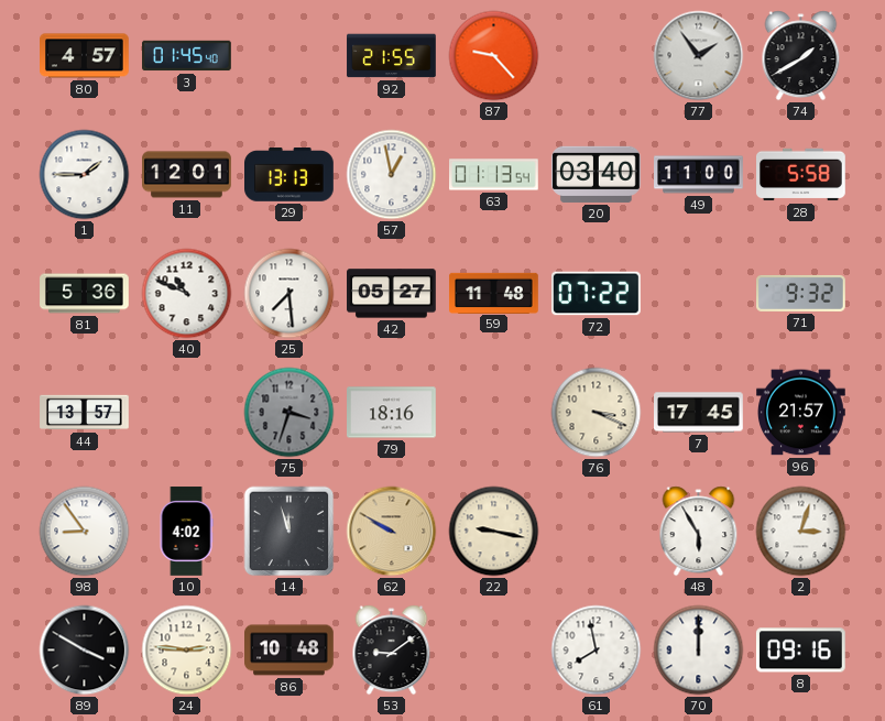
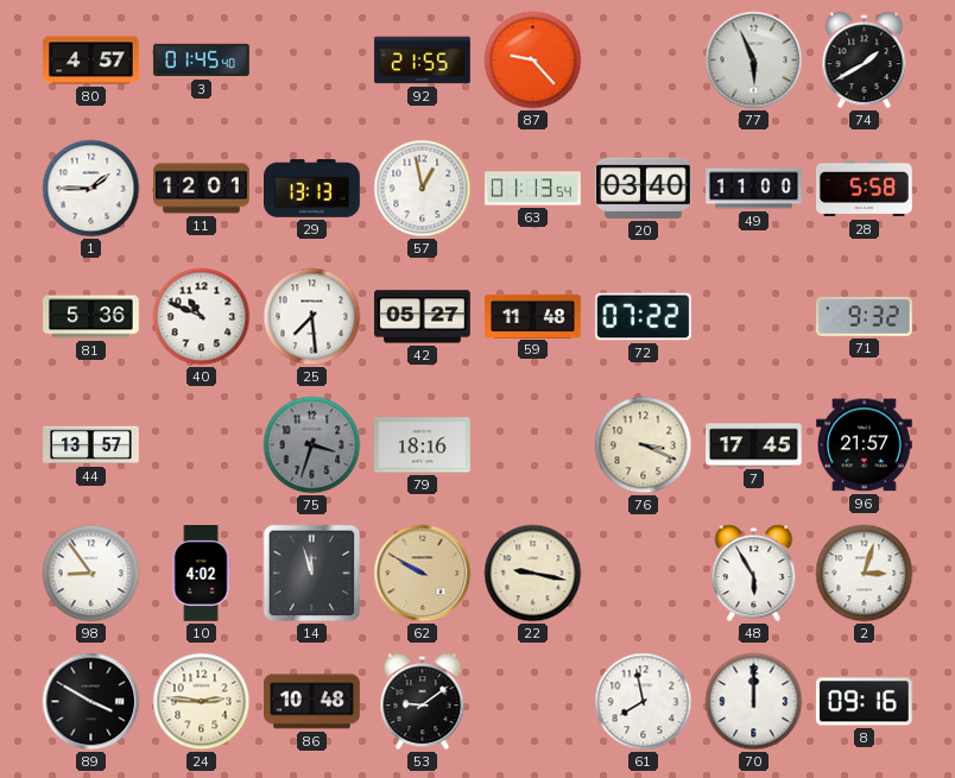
77: 1:54 -> 5:56
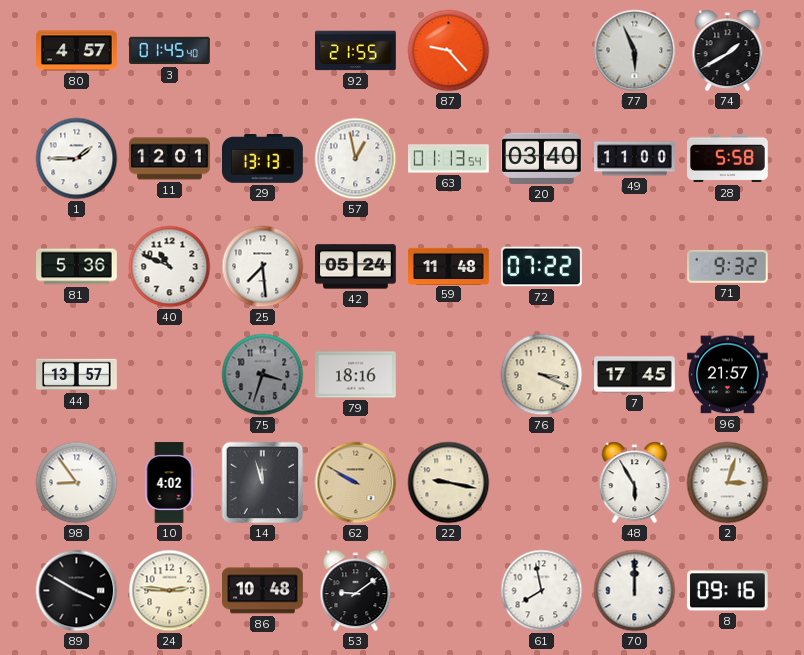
42: 05:27 -> 05:24
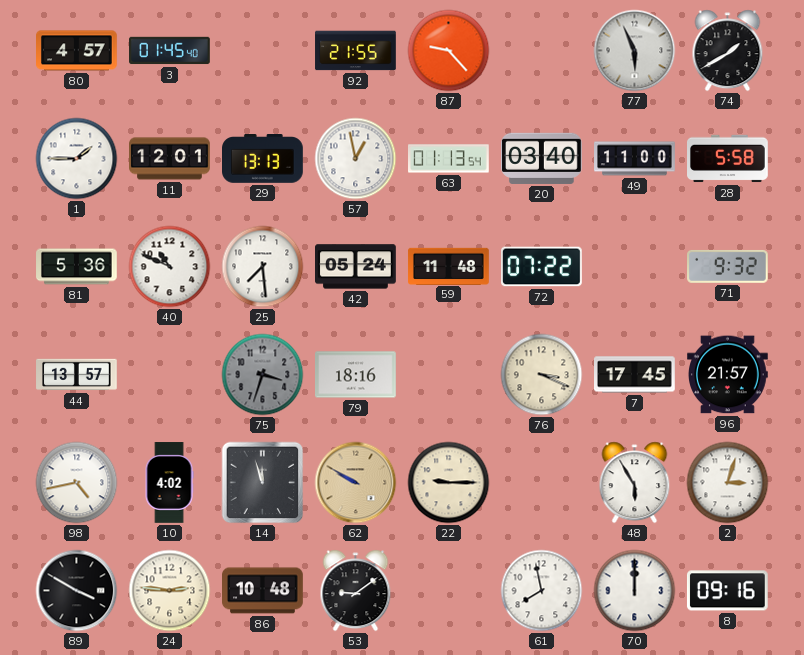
98: 8:54 -> 4:43
22: 9:17 -> 9:15
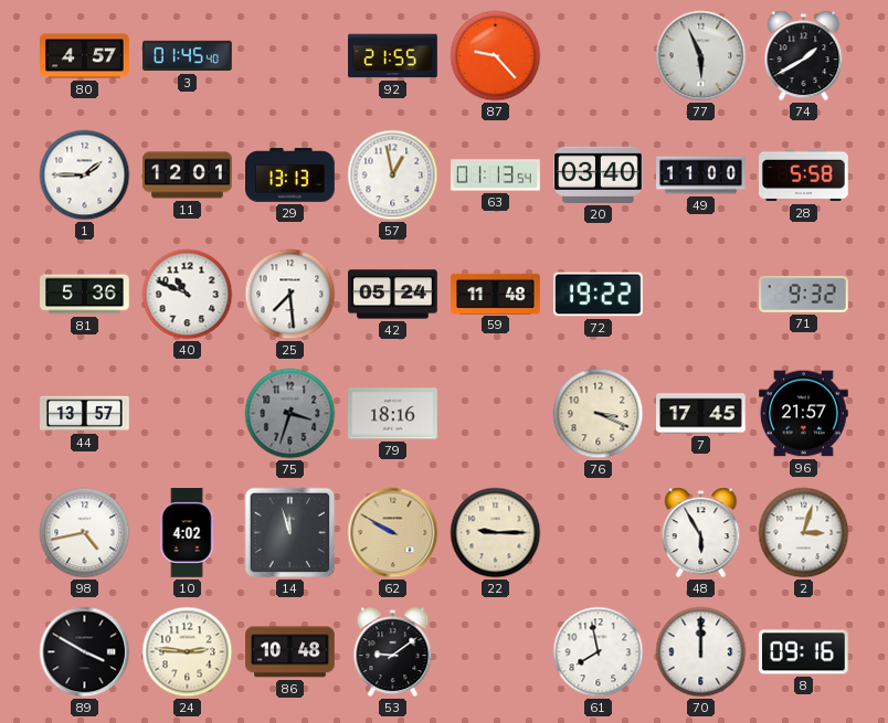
72: 07:22 -> 19:22
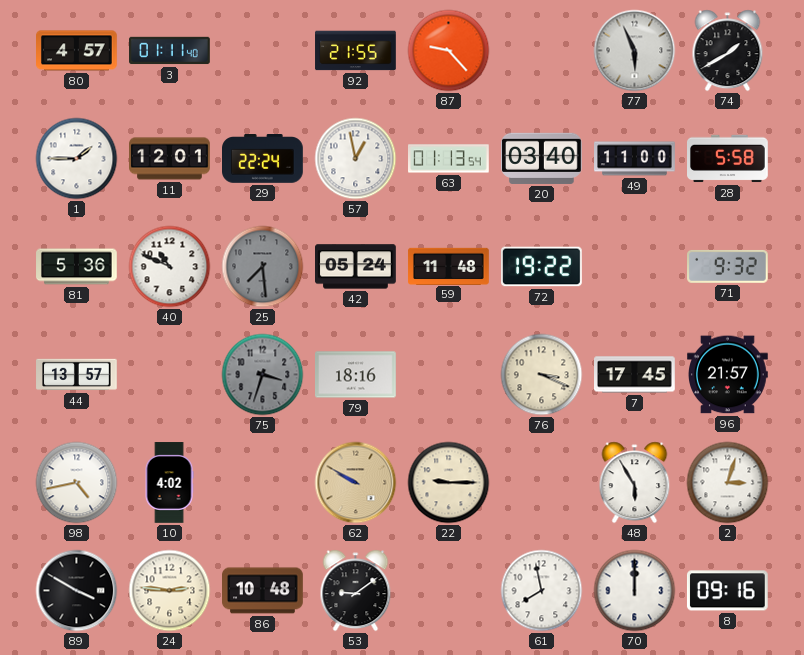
3: 01:45 -> 01:11
29: 13:13 -> 22:24
25 dial: white -> grey
14: 11:57 -> none
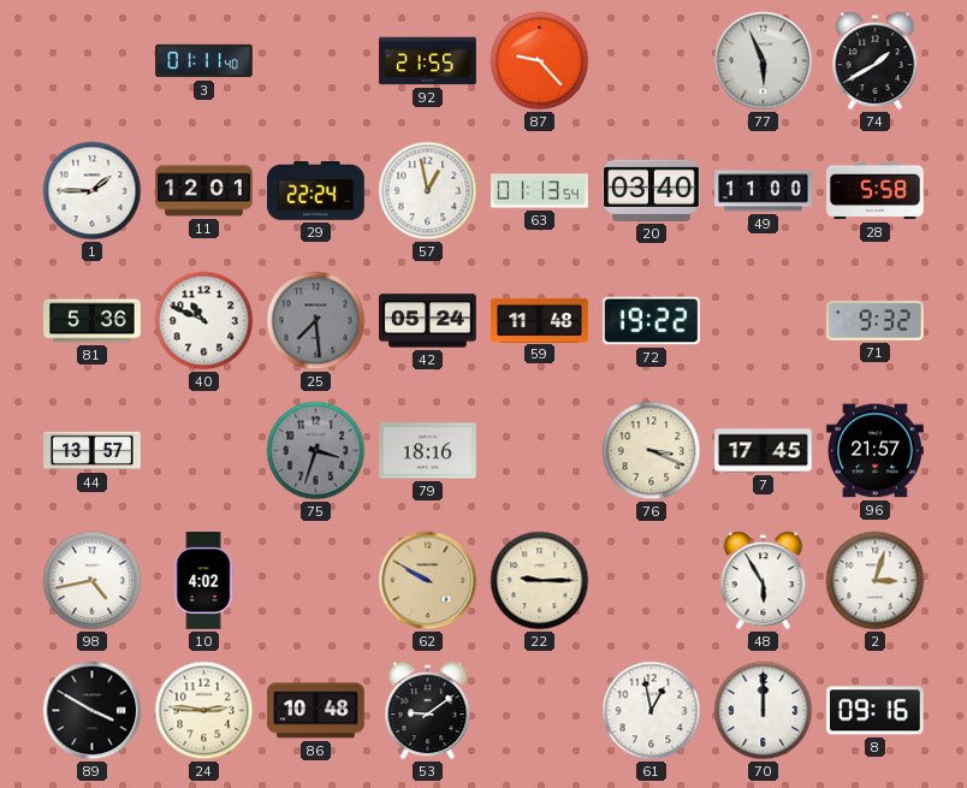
80: 4:57 -> none
61: 7:58 -> 12:58
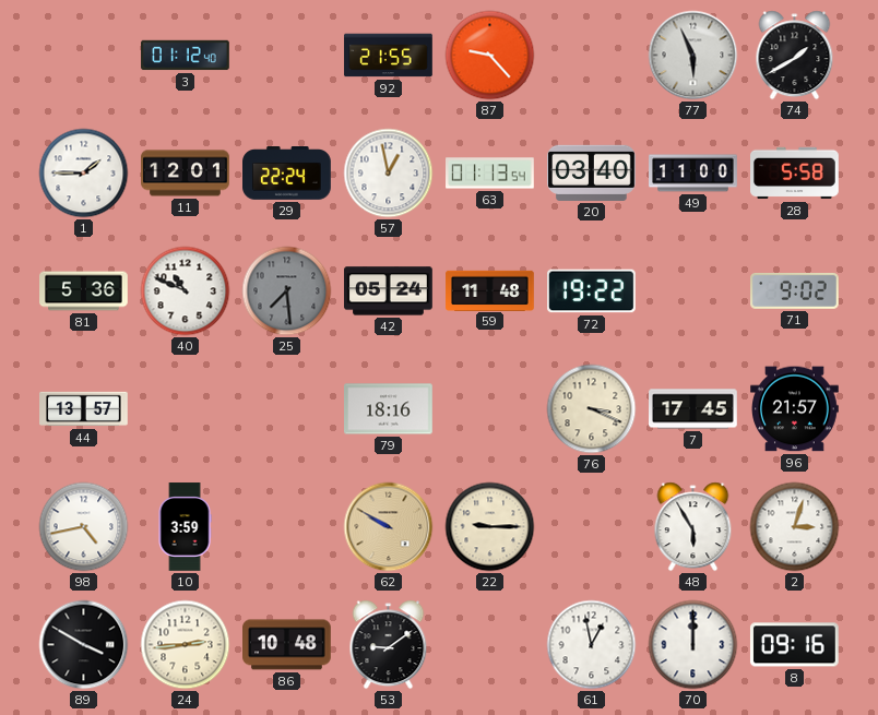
3: 01:11 -> 01:12
71: 9:32 -> 9:02
75: 3:33 -> none
10: 4:02 -> 3:59
24: 2:46 -> 2:44
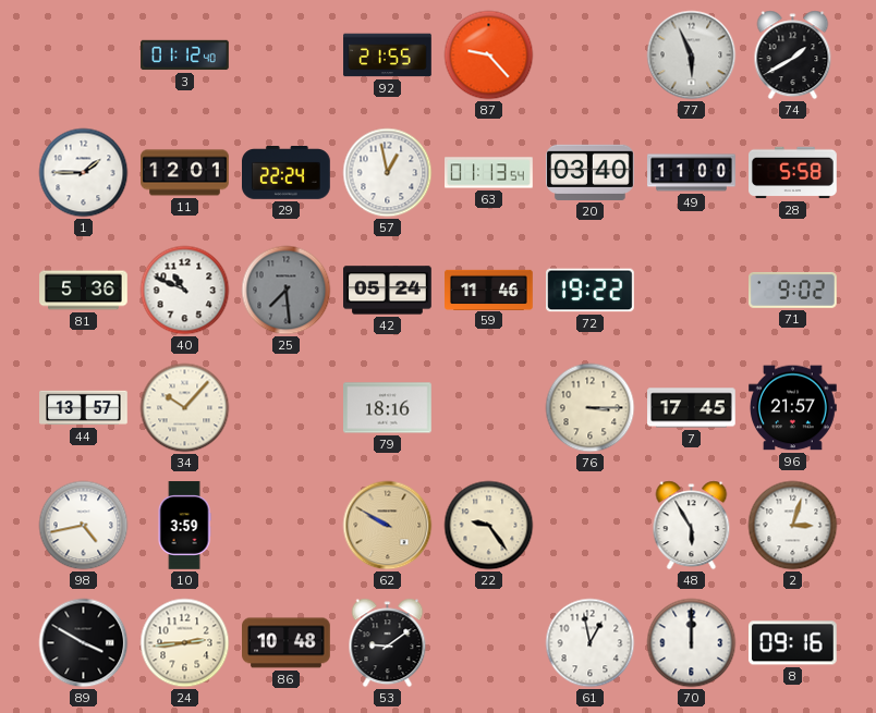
59: 11:48 -> 11:46
34: none -> 10:07
76: 3:19 -> 3:15
22: 9:15 -> 9:24
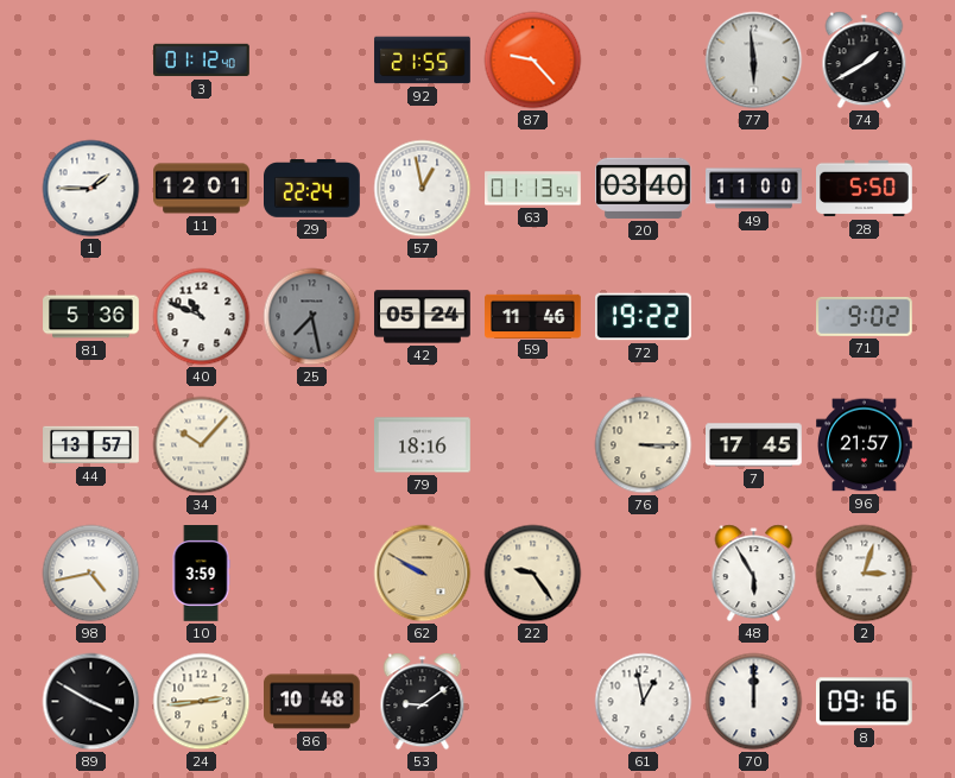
77: 5:56 -> 5:59
28: 5:58 -> 5:50
25: 7:29 -> 7:28
